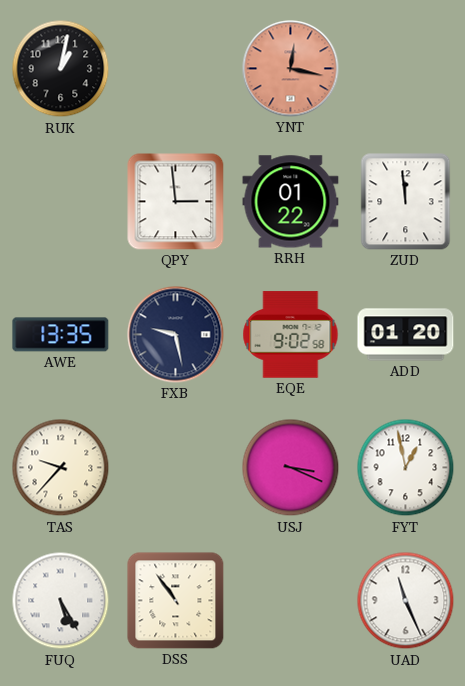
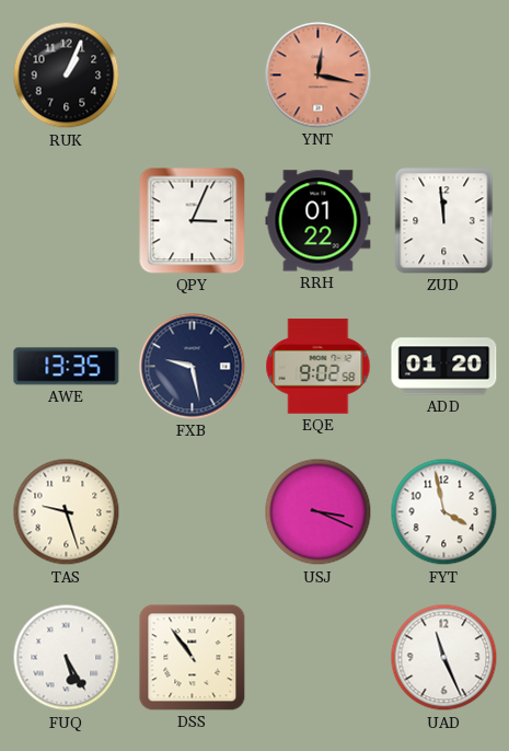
RUK: 1:02 -> 1:04
QPY: 2:59 -> 3:04
TAS: 9:37 -> 9:27
FYT: 12:58 -> 3:58
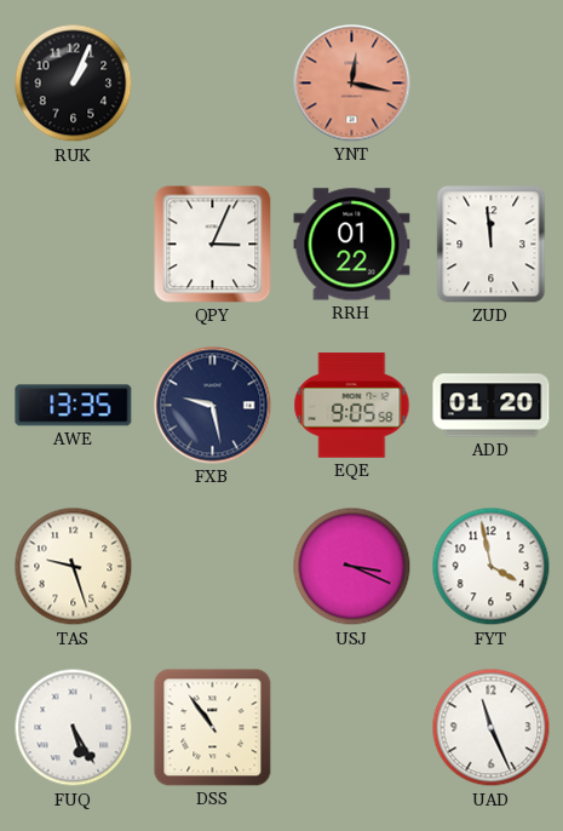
EQE: 9:02 -> 9:05
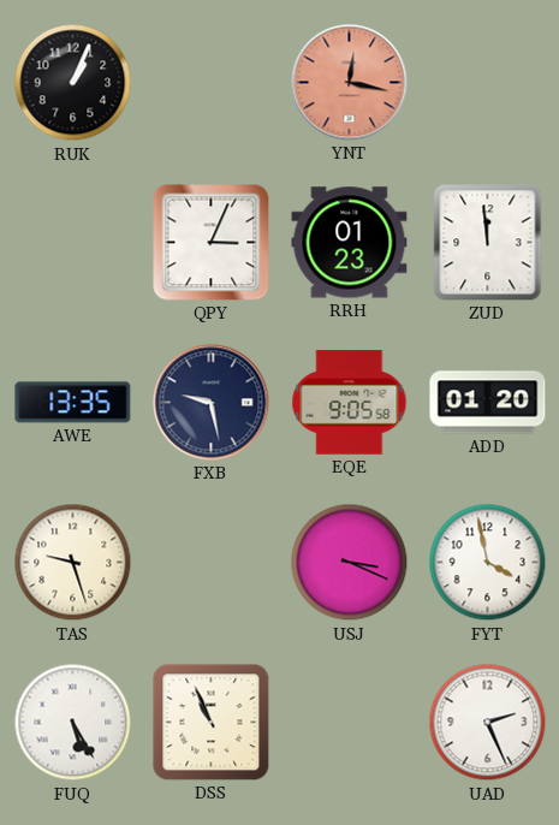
RRH: 01:22 -> 01:23
DSS: 10:54 -> 10:56
UAD: 11:26 -> 2:26
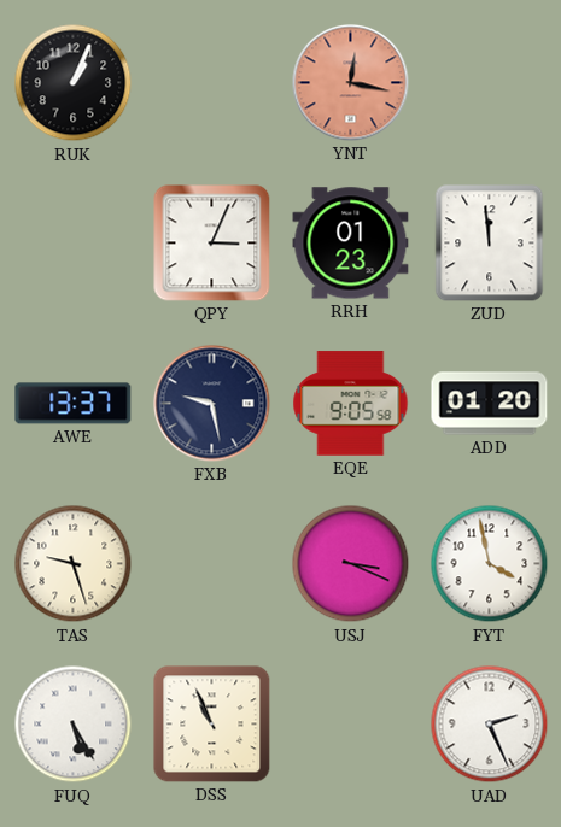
AWE: 13:35 -> 13:37
